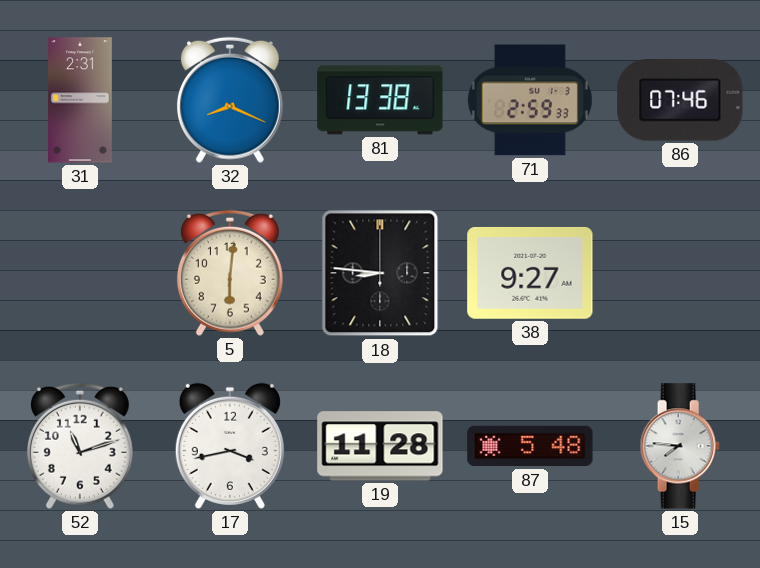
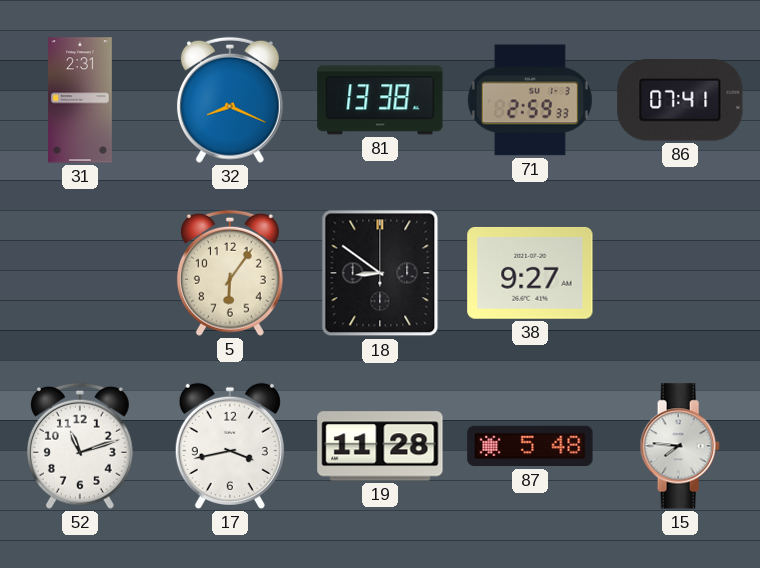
86: 07:46 -> 07:41
5: 6:01 -> 6:06
18: 8:46 -> 8:51
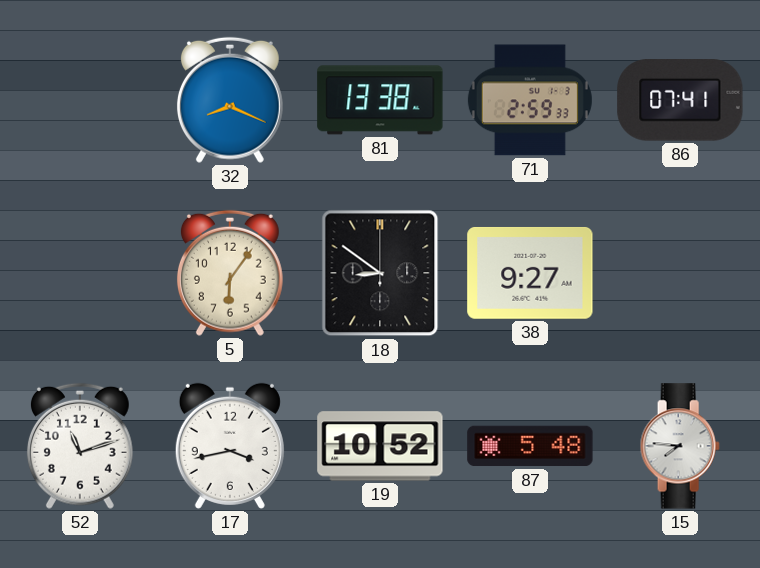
31: 2:31 -> none
19: 11:28 -> 10:52
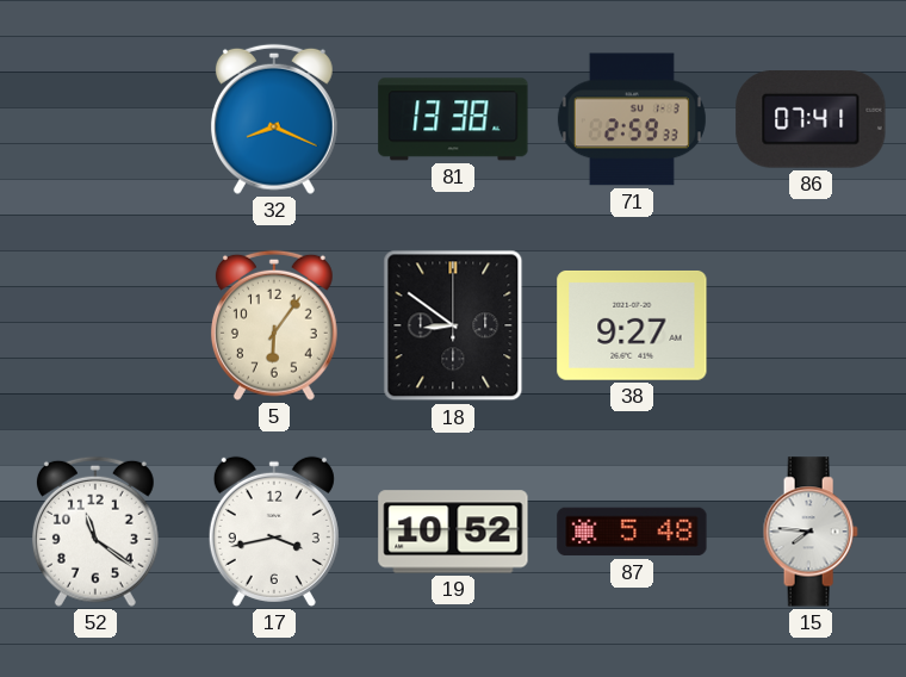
52: 11:12 -> 11:21
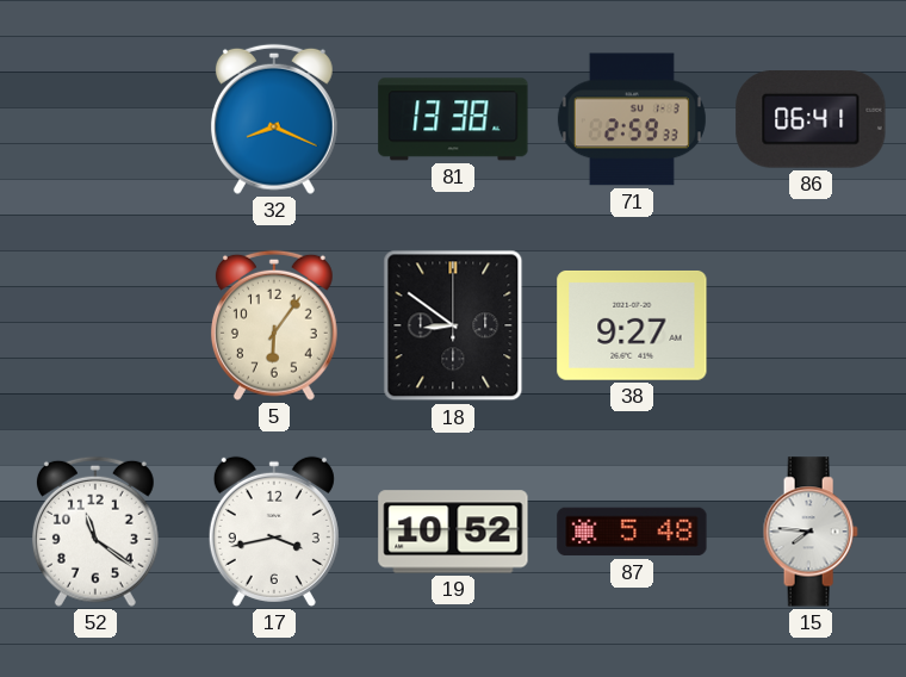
86: 07:41 -> 06:41
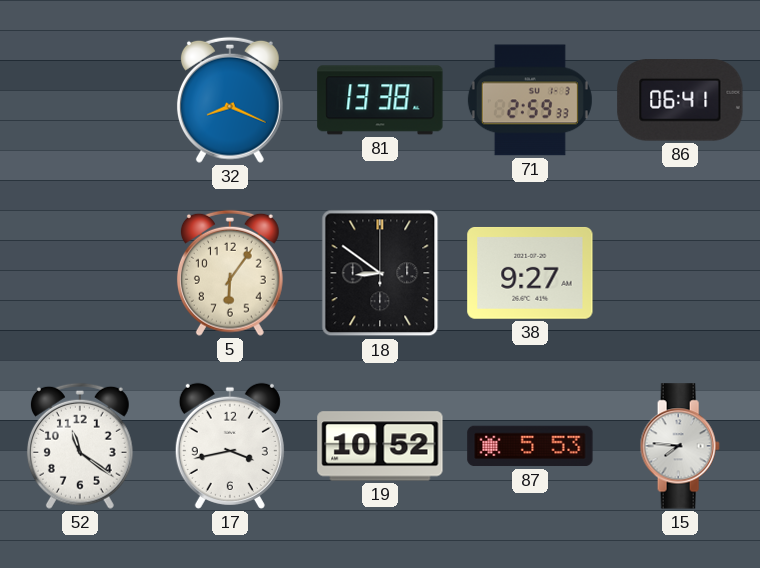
87: 5:48 -> 5:53
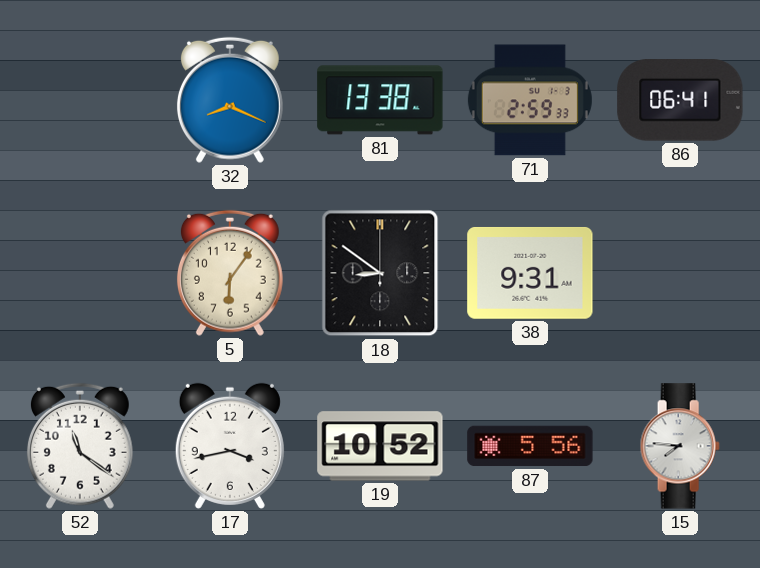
38: 9:27 -> 9:31
87: 5:53 -> 5:56
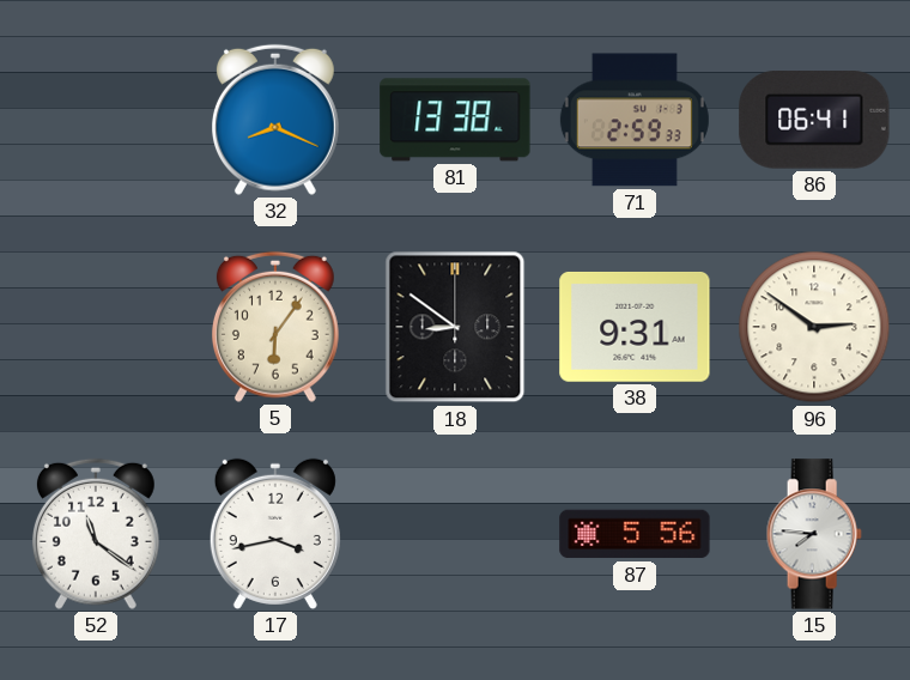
96: none -> 2:51
19: 10:52 -> none
